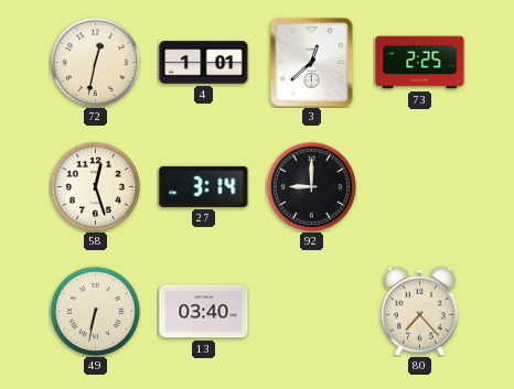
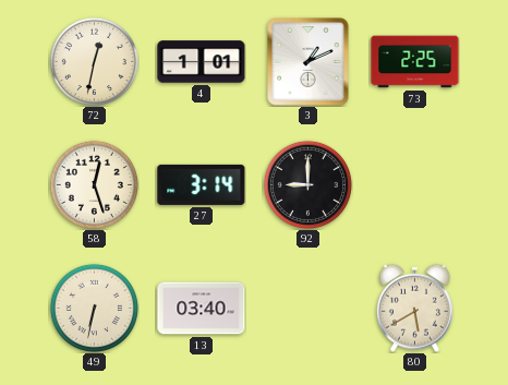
3: 12:38 -> 1:11
80: 7:23 -> 5:40
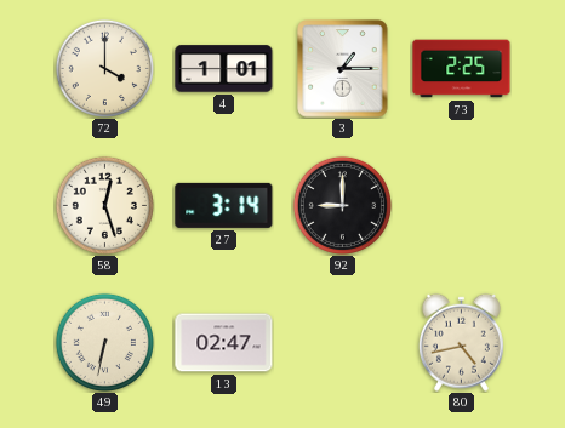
72: 12:32 -> 4:00
3: 1:11 -> 1:15
13: 03:40 -> 02:47
80: 5:40 -> 4:43
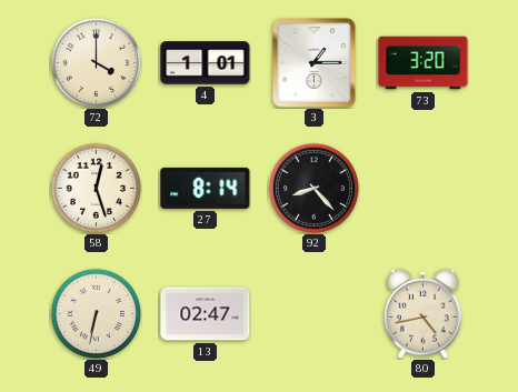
73: 2:25 -> 3:20
27: 3:14 -> 8:14
92: 9:00 -> 8:23
